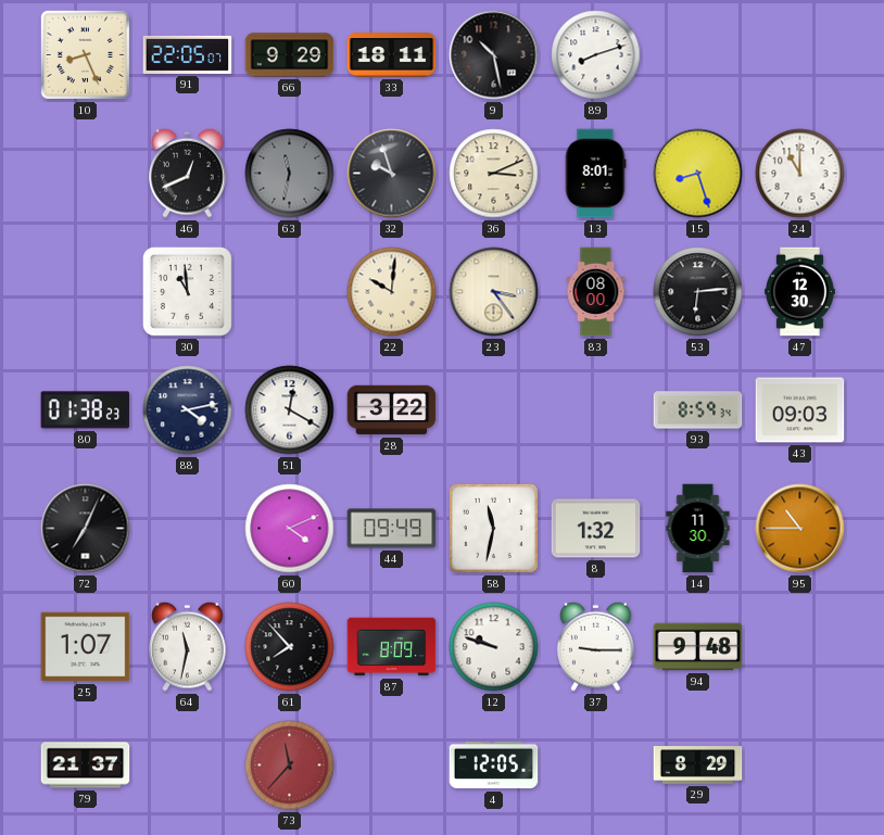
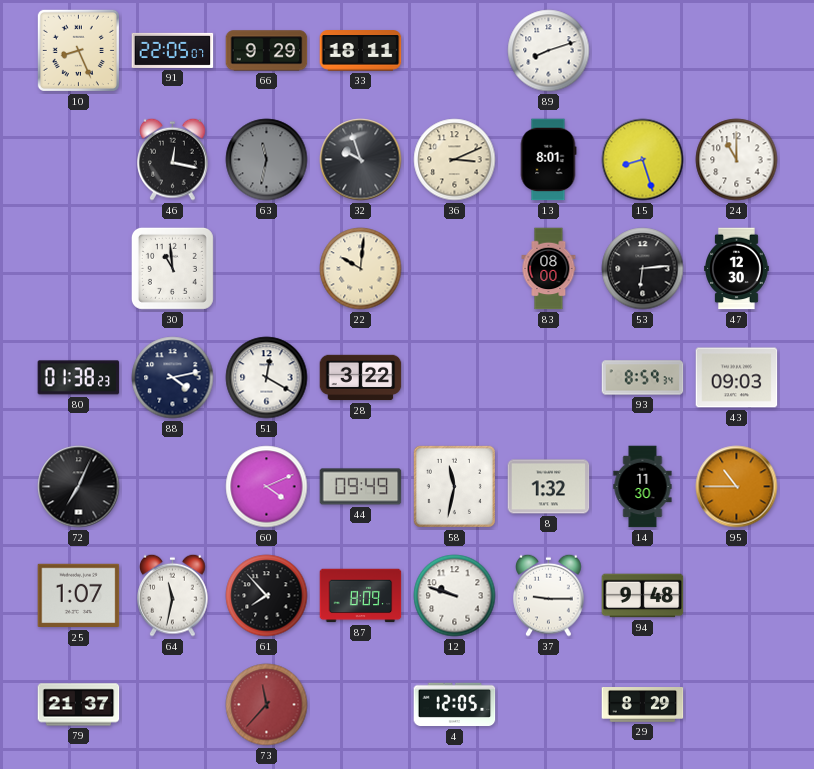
9: 10:28 -> none
46: 12:41 -> 12:17
23: 3:24 -> none
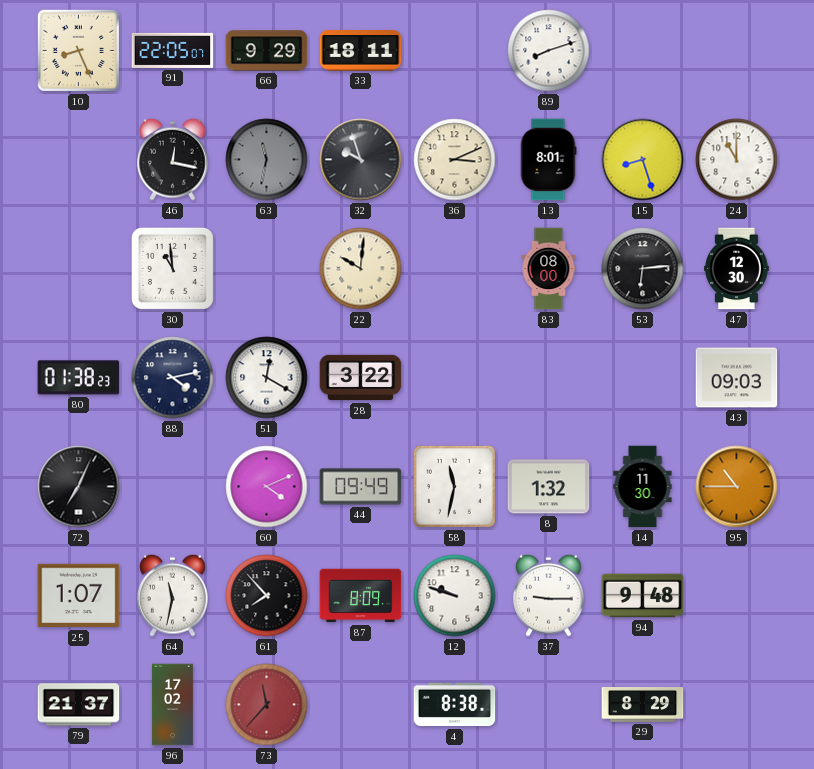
93: 8:59 -> none
96: none -> 17:02
4: 12:05 -> 8:38
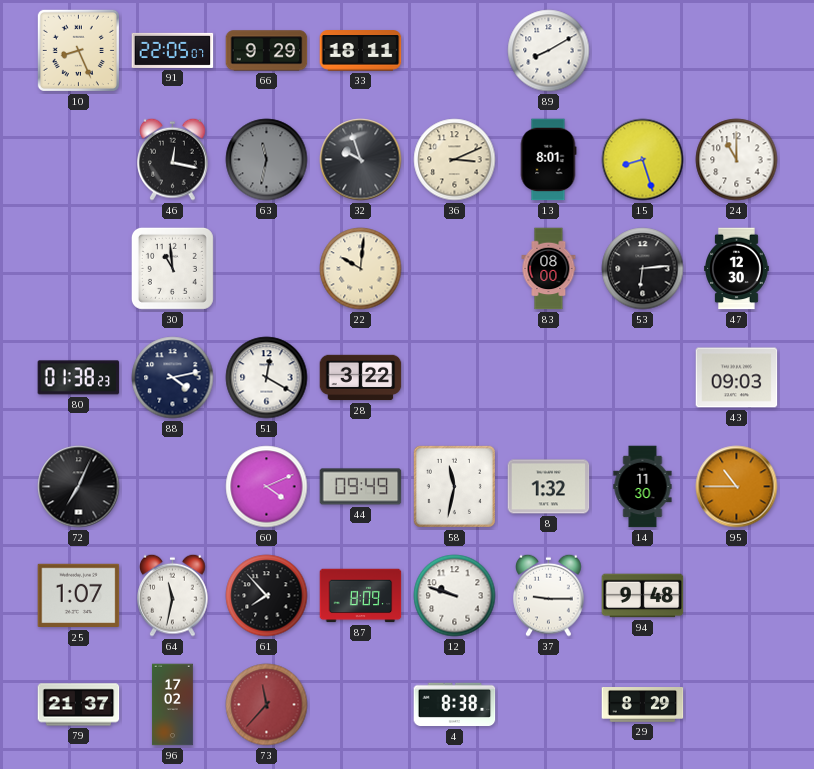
89: 8:12 -> 8:10
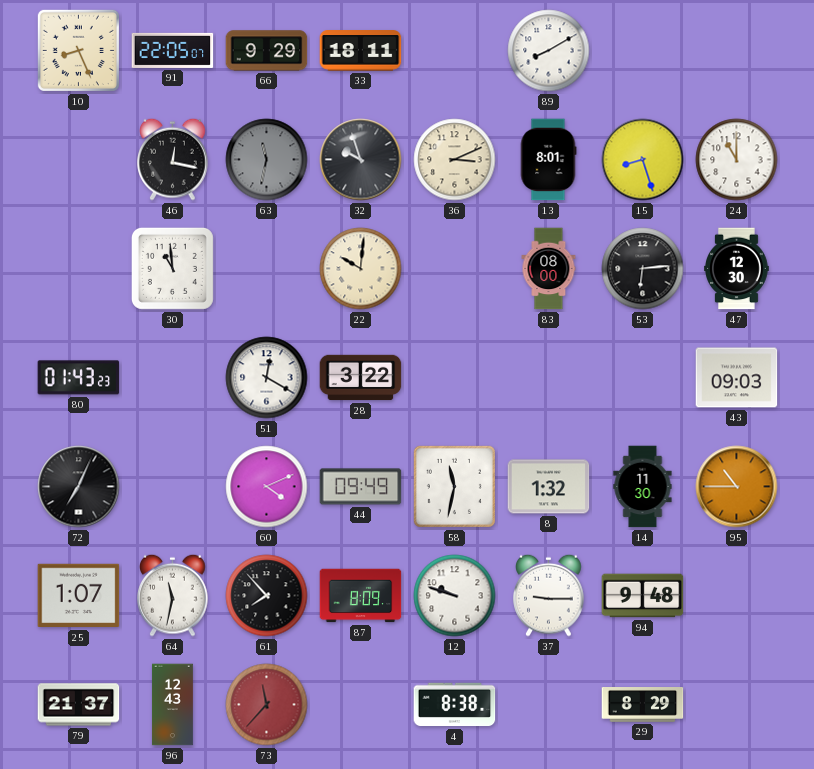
80: 01:38 -> 01:43
88: 4:13 -> none
96: 17:02 -> 12:43
